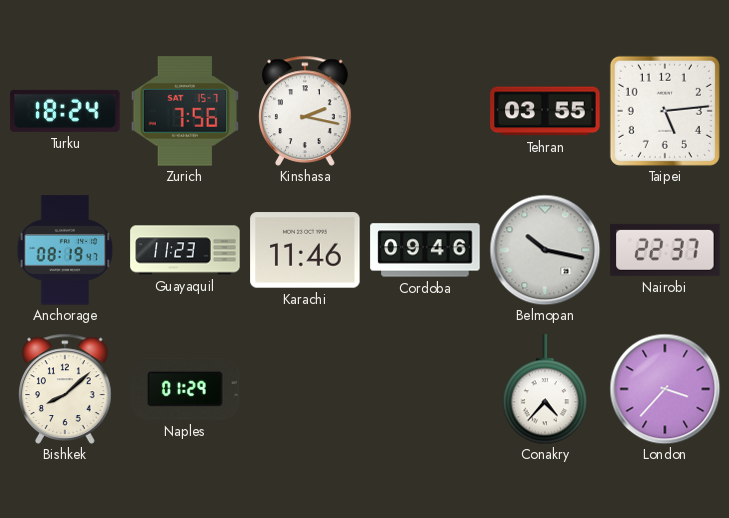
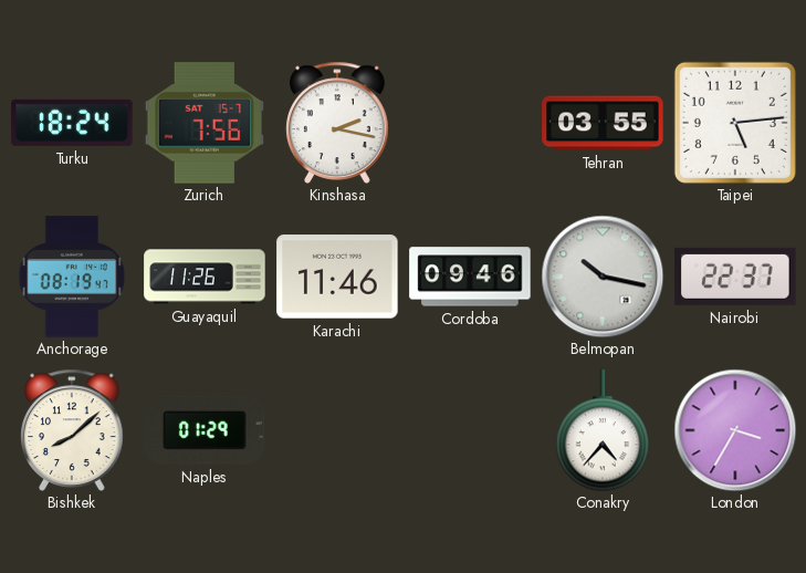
Guayaquil: 11:23 -> 11:26
London: 3:37 -> 3:35
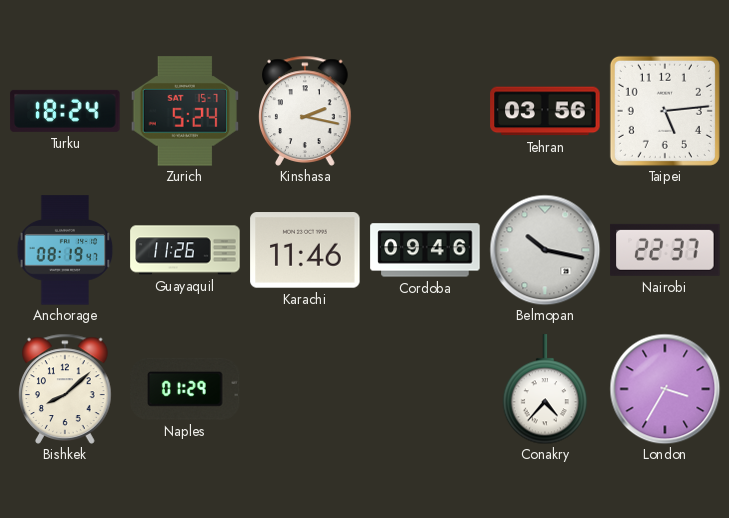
Zurich: 7:56 -> 5:24
Tehran: 03:55 -> 03:56
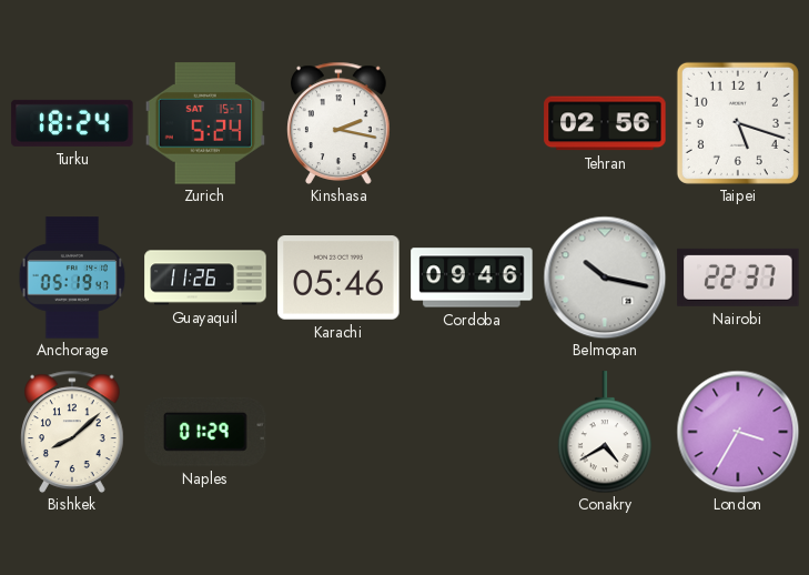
Tehran: 03:56 -> 02:56
Taipei: 5:14 -> 5:18
Anchorage: 08:19 -> 05:19
Karachi: 11:46 -> 05:46
Conakry: 4:37 -> 4:40
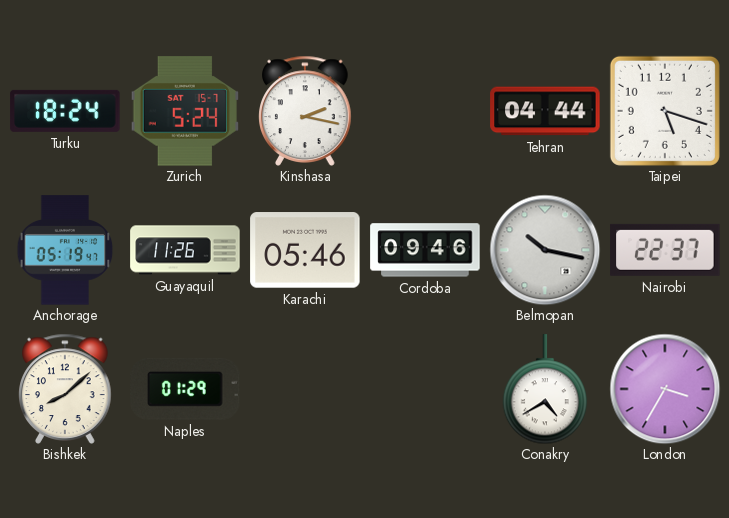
Tehran: 02:56 -> 04:44
